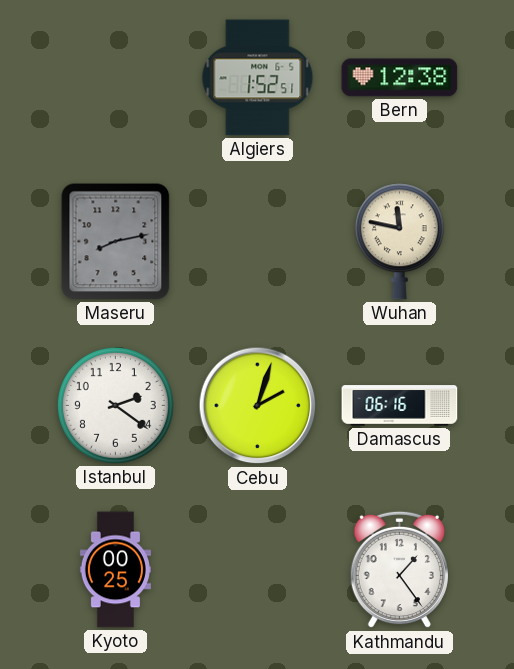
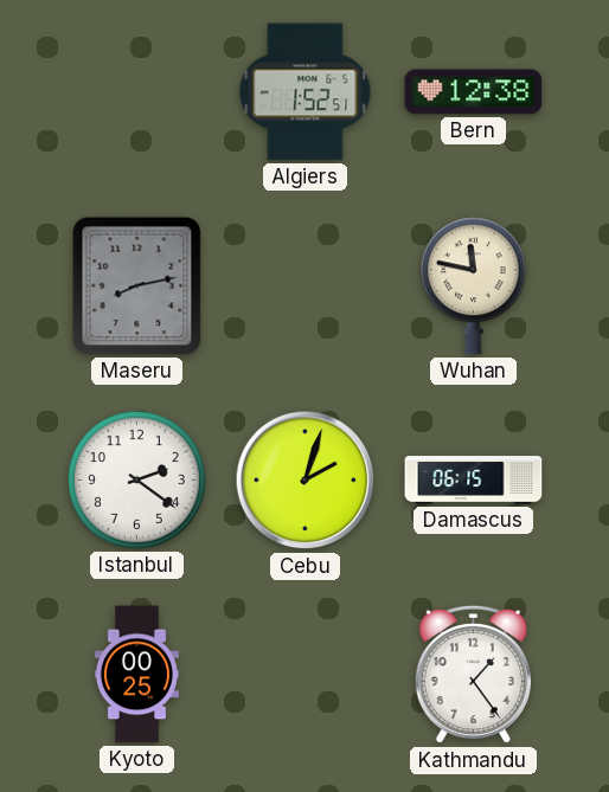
Damascus: 06:16 -> 06:15
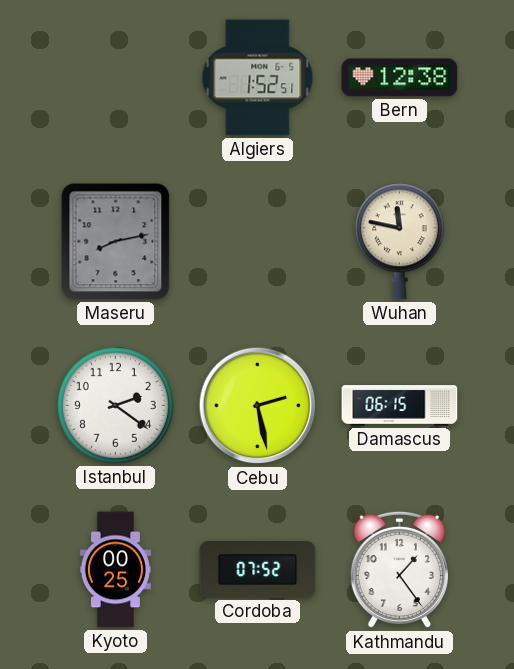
Cebu: 2:03 -> 2:28
Cordoba: none -> 07:52
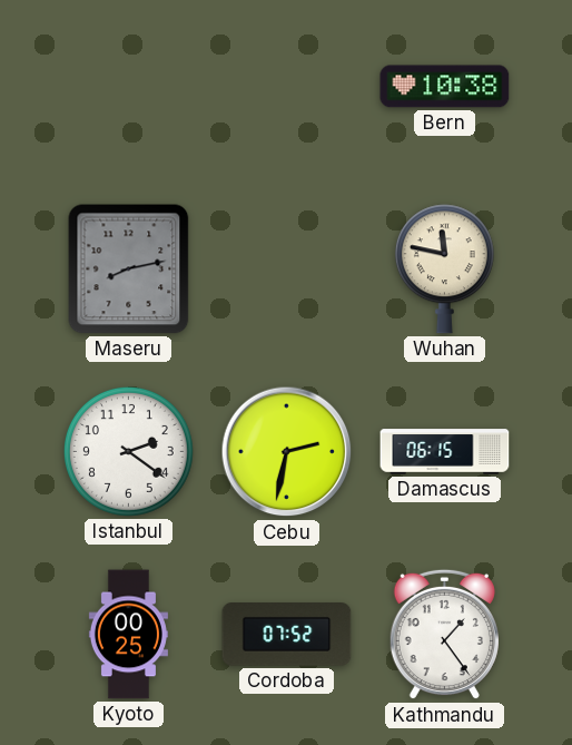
Algiers: 1:52 -> none
Bern: 12:38 -> 10:38
Cebu: 2:28 -> 2:32
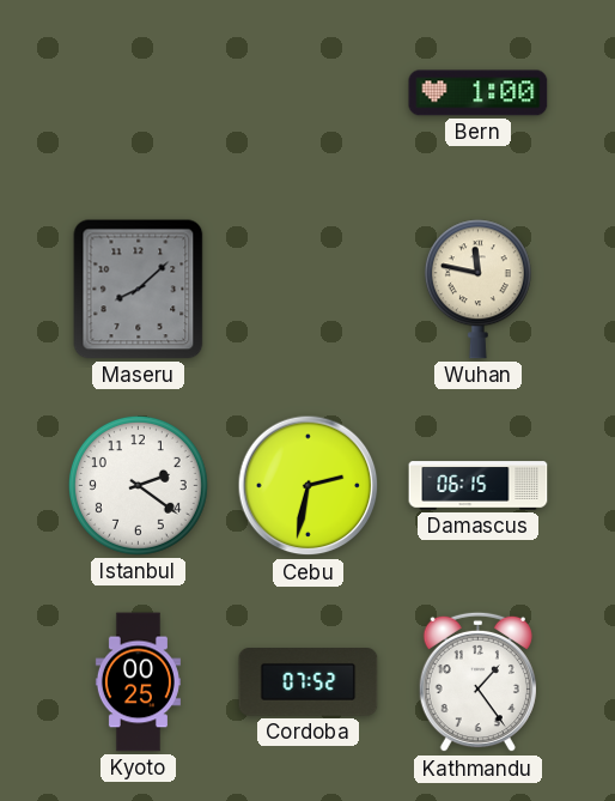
Bern: 10:38 -> 1:00
Maseru: 8:13 -> 8:08
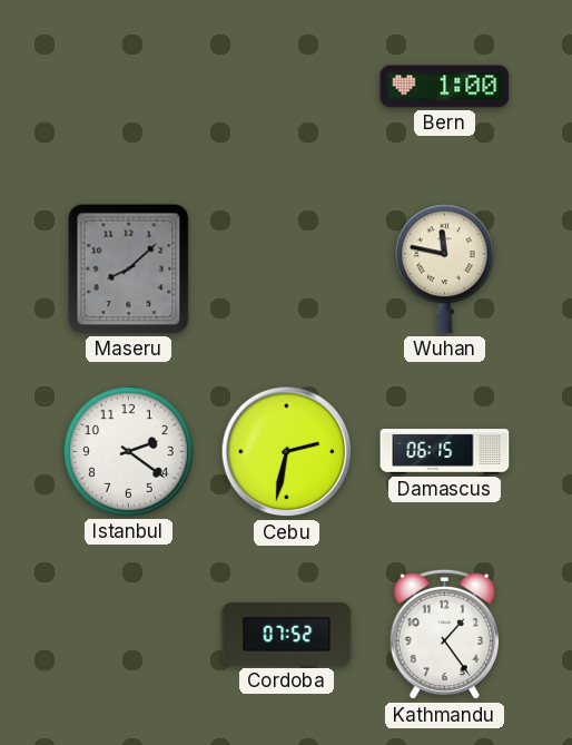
Kyoto: 00:25 -> none
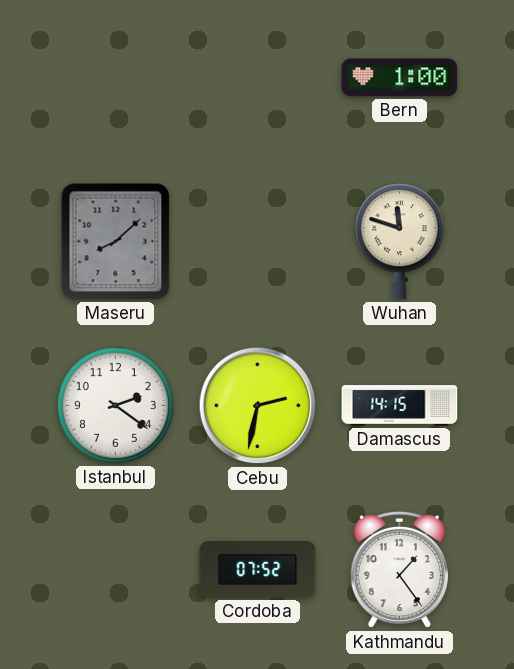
Wuhan: 11:47 -> 11:48
Damascus: 06:15 -> 14:15
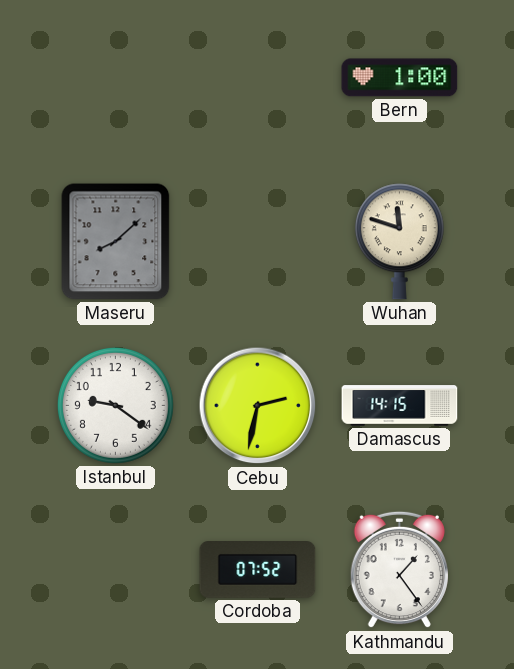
Istanbul: 2:21 -> 9:21
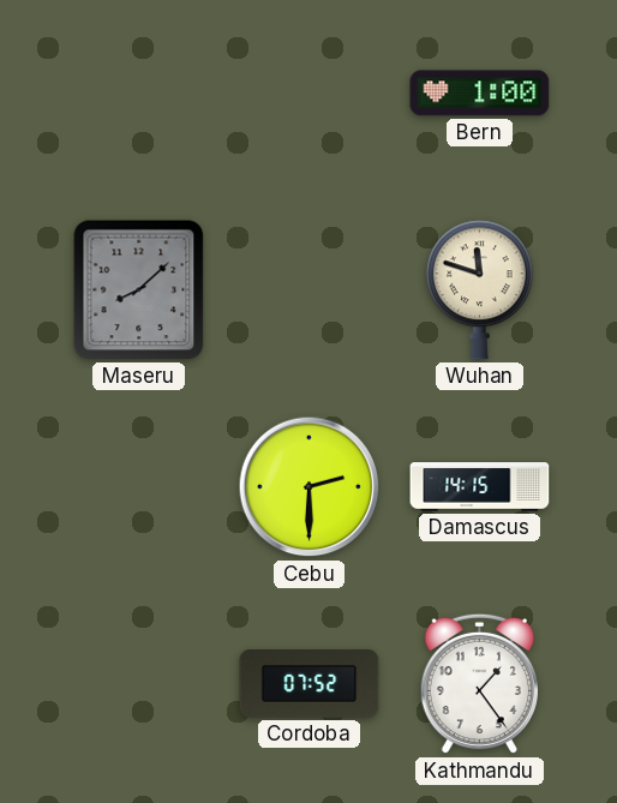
Istanbul: 9:21 -> none
Cebu: 2:32 -> 2:30
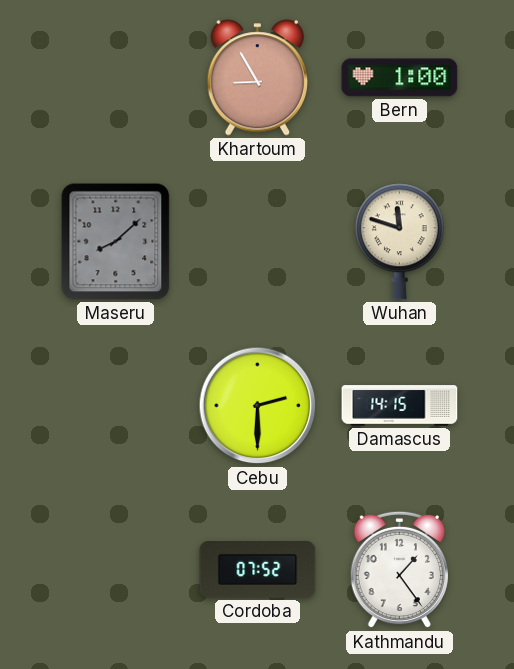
Khartoum: none -> 8:55
